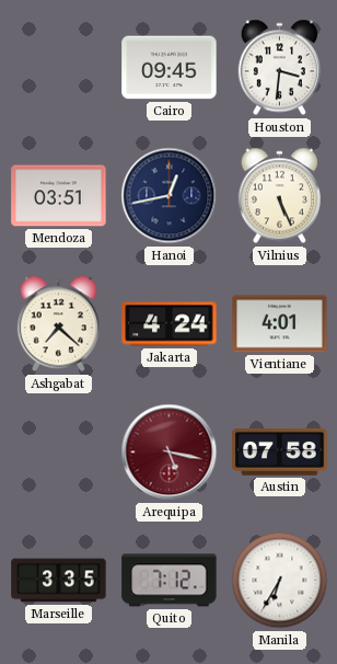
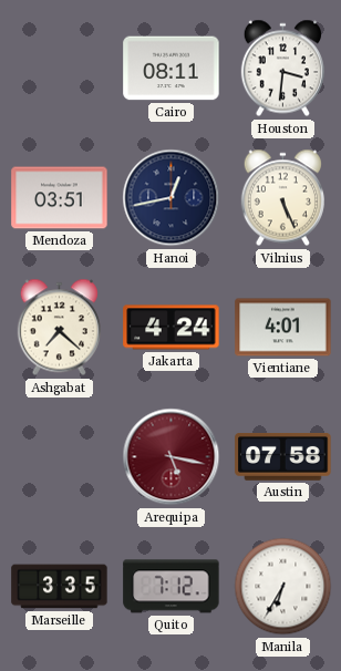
Cairo: 09:45 -> 08:11
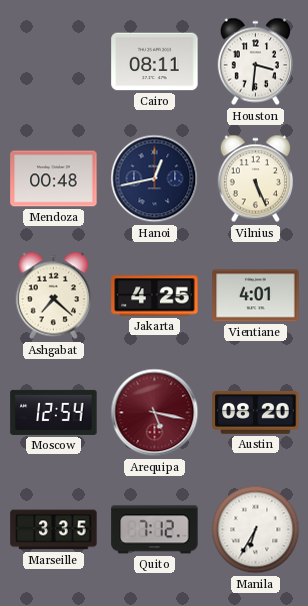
Mendoza: 03:51 -> 00:48
Jakarta: 4:24 -> 4:25
Moscow: none -> 12:54
Austin: 07:58 -> 08:20
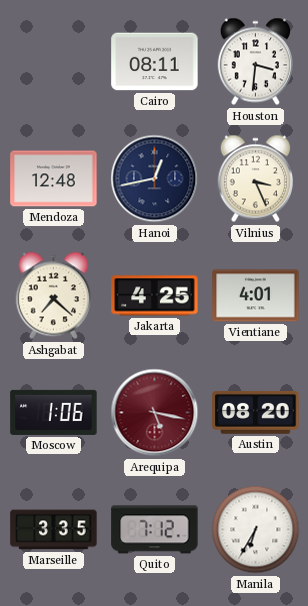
Mendoza: 00:48 -> 12:48
Vilnius: 5:26 -> 3:26
Moscow: 12:54 -> 1:06
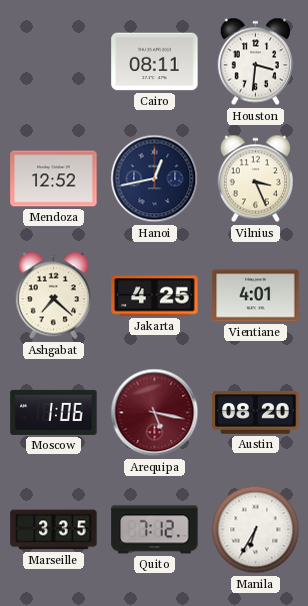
Mendoza: 12:48 -> 12:52
